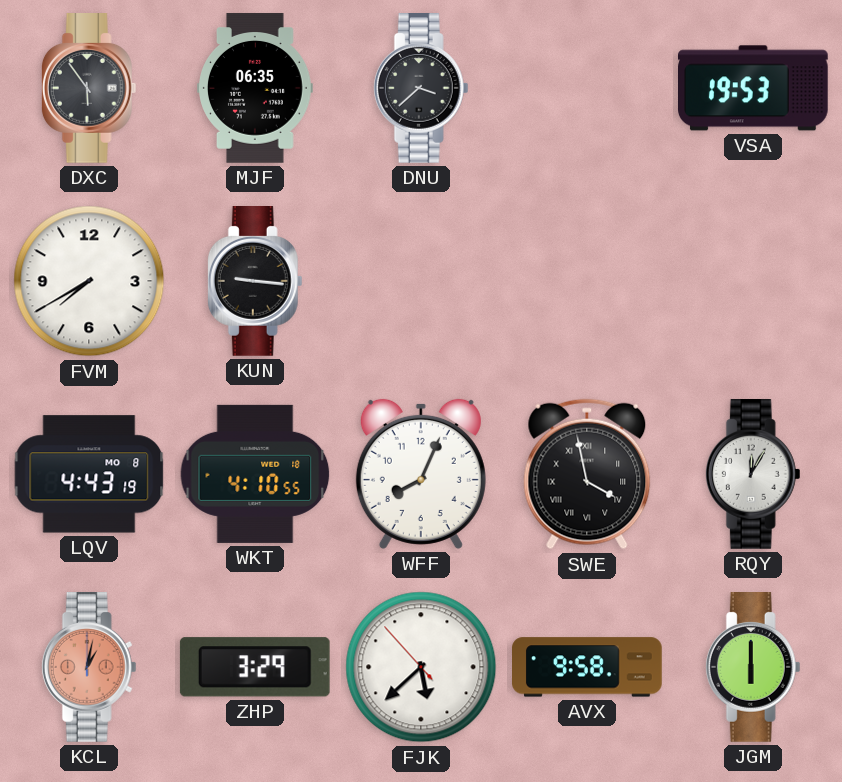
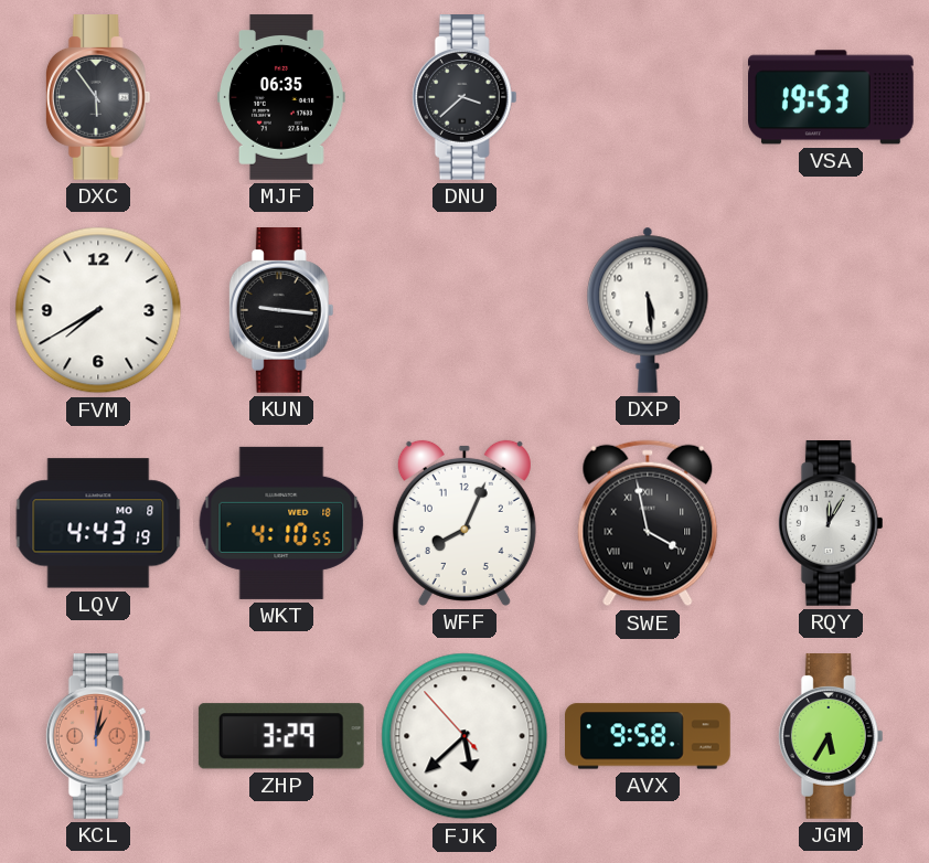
DXP: none -> 5:29
JGM: 6:00 -> 5:35
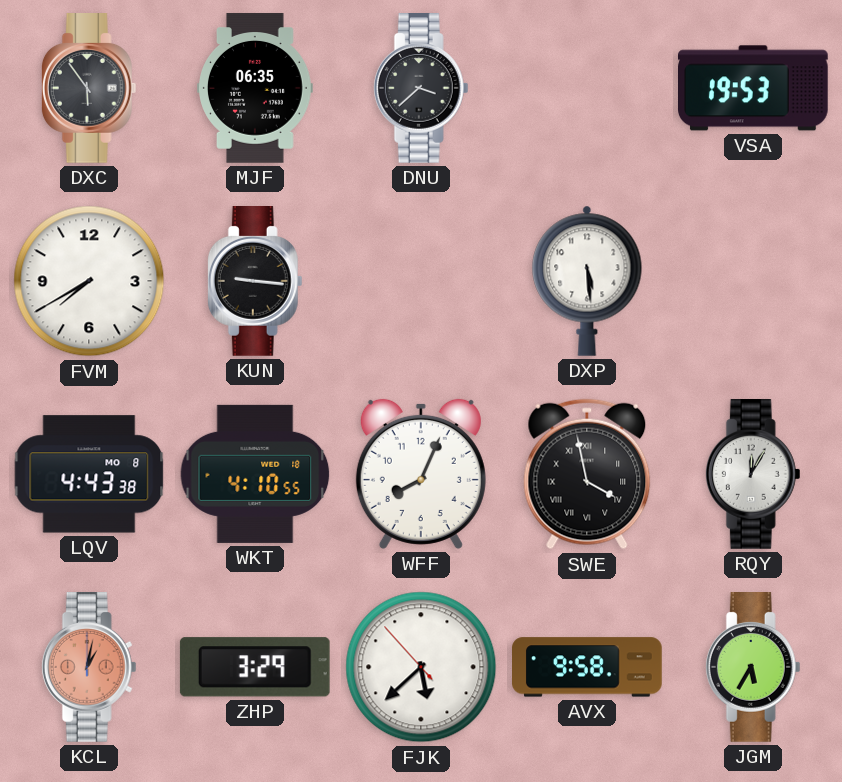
LQV: 4:43:19 -> 4:43:38
